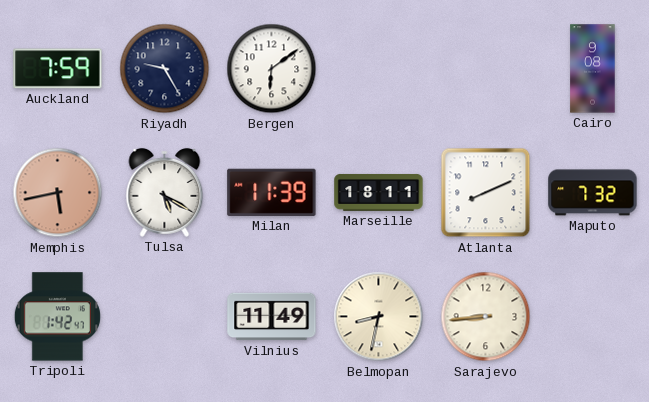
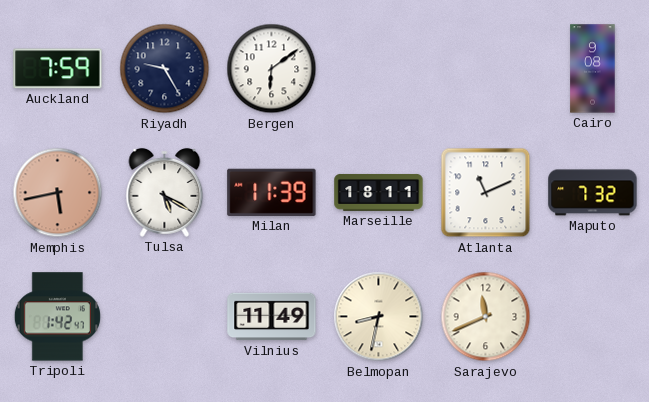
Atlanta: 8:11 -> 11:11
Sarajevo: 8:44 -> 11:41
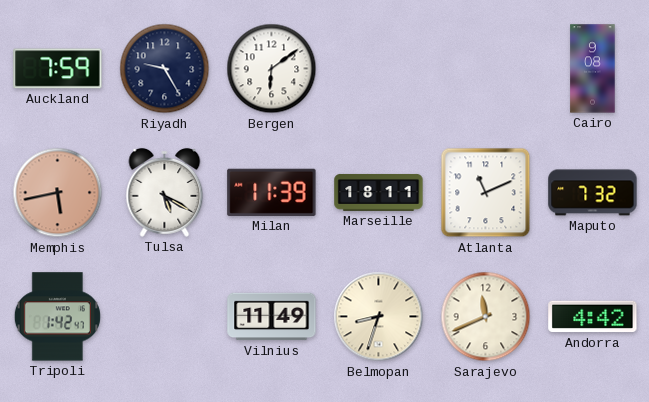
Belmopan: 8:32 -> 8:33
Andorra: none -> 4:42
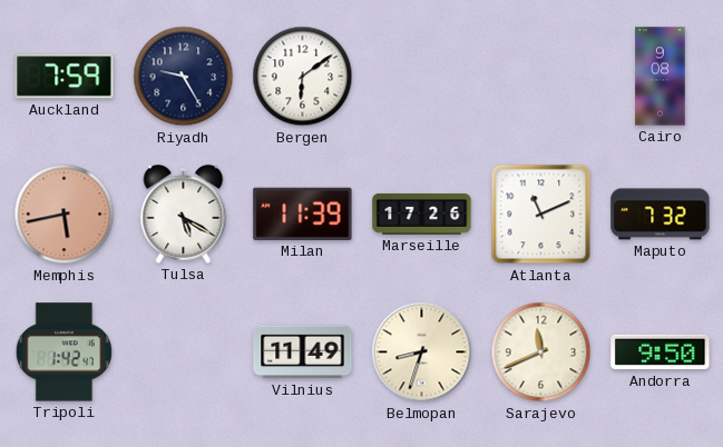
Marseille: 18:11 -> 17:26
Andorra: 4:42 -> 9:50
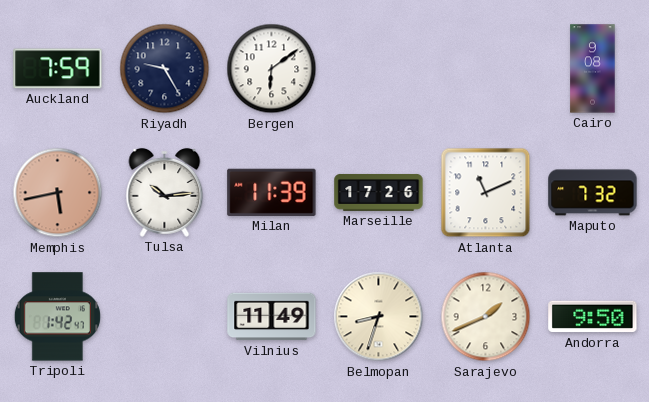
Tulsa: 5:20 -> 10:14
Sarajevo: 11:41 -> 1:41
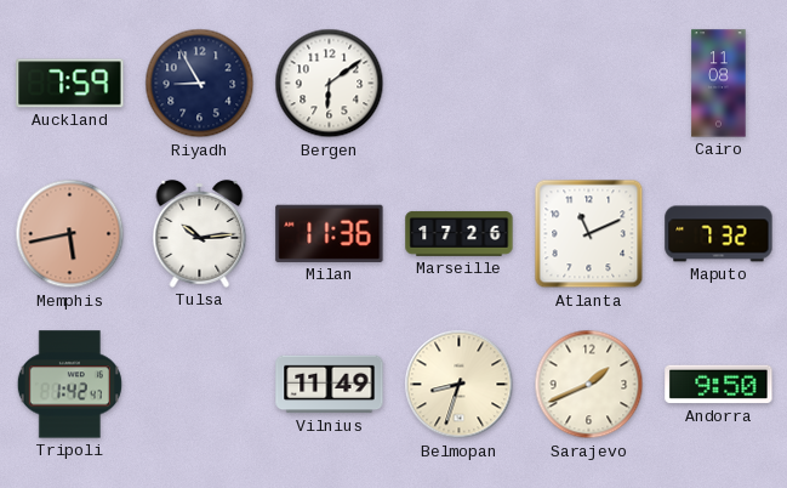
Riyadh: 9:25 -> 8:55
Cairo: 9:08 -> 11:08
Milan: 11:39 -> 11:36
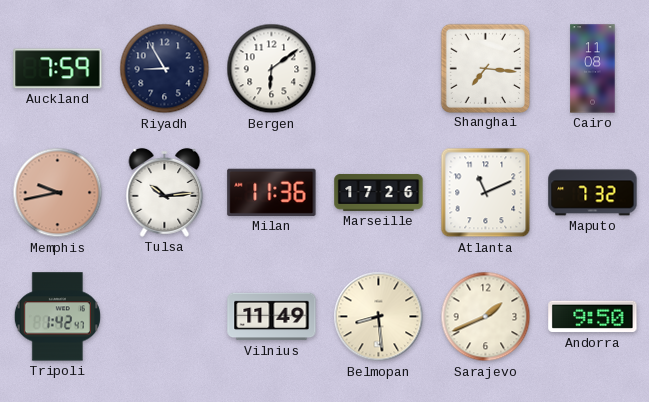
Shanghai: none -> 7:16
Memphis: 5:43 -> 9:43
Belmopan: 8:33 -> 8:29
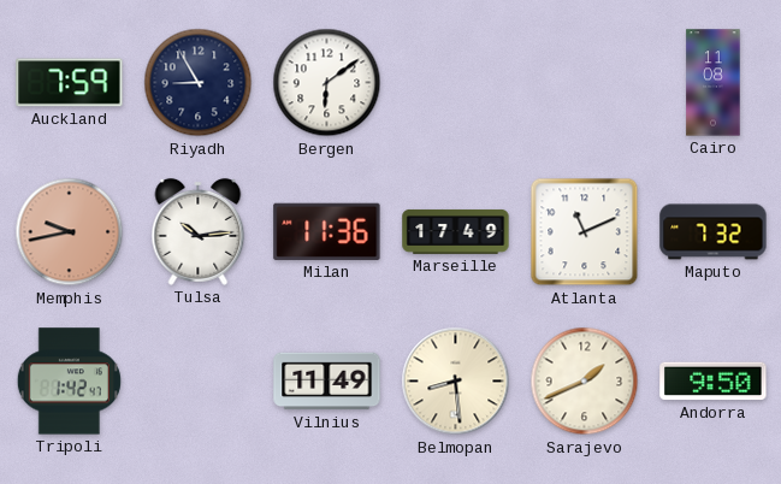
Shanghai: 7:16 -> none
Marseille: 17:26 -> 17:49
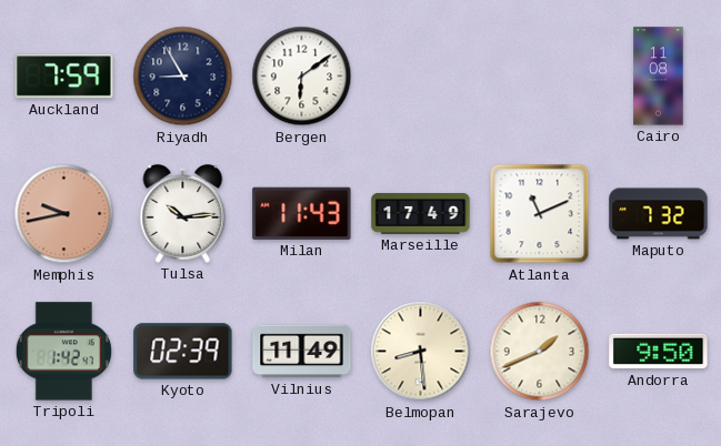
Milan: 11:36 -> 11:43
Kyoto: none -> 02:39
